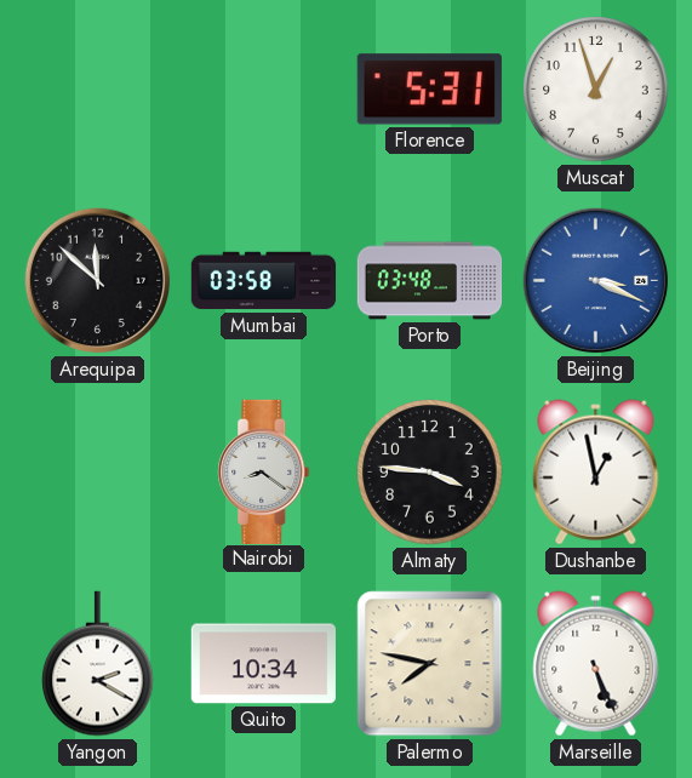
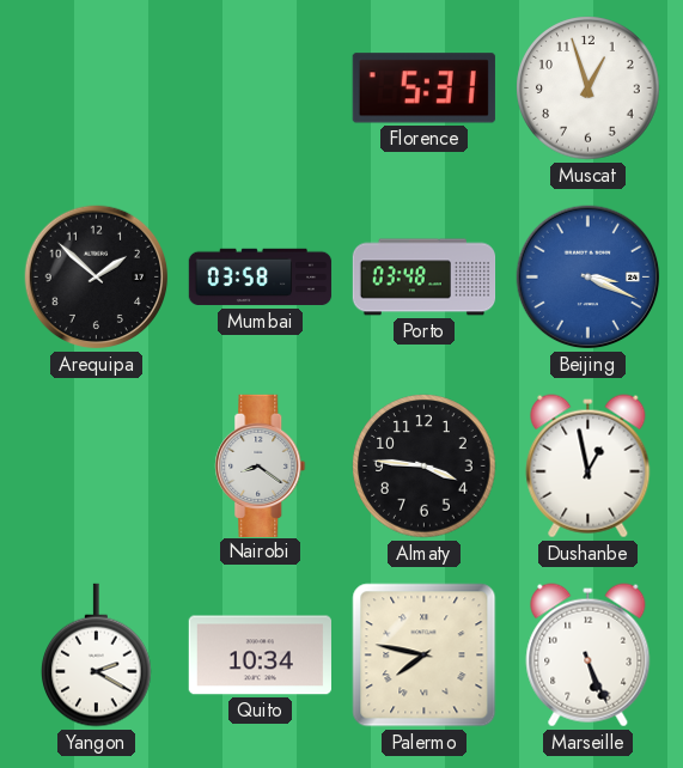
Arequipa: 11:52 -> 1:52
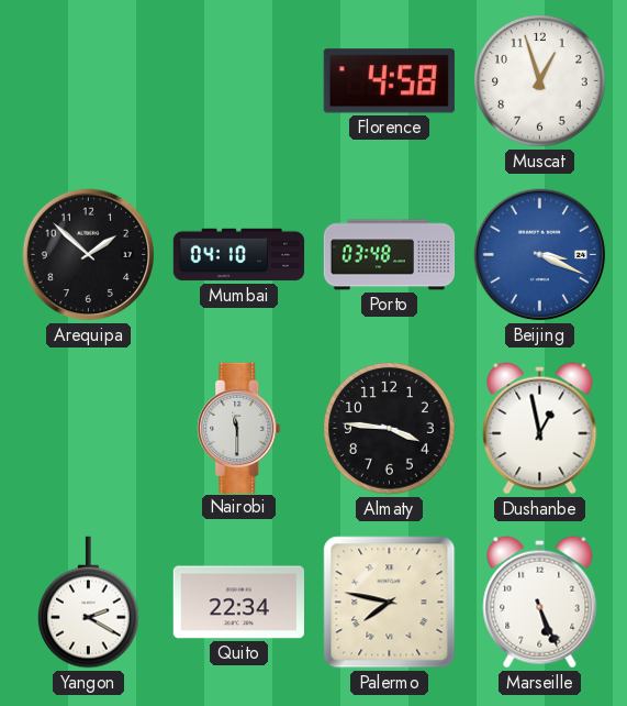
Florence: 5:31 -> 4:58
Mumbai: 03:58 -> 04:10
Nairobi: 8:21 -> 11:30
Quito: 10:34 -> 22:34
